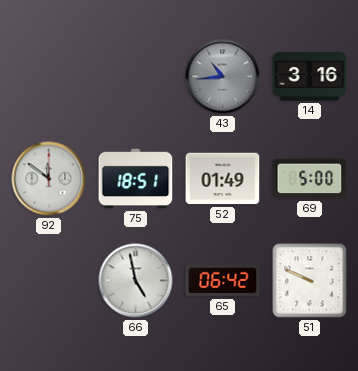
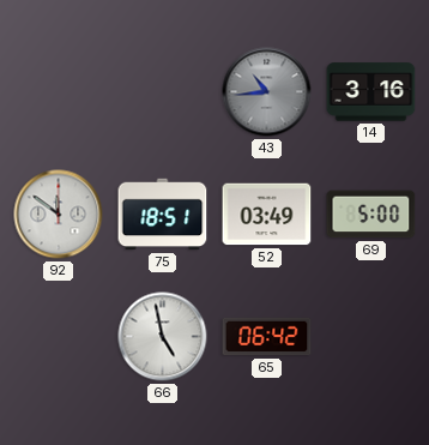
52: 01:49 -> 03:49
51: 9:49 -> none
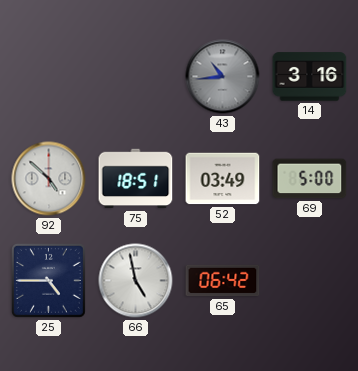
92: 11:51 -> 4:52
25: none -> 4:45
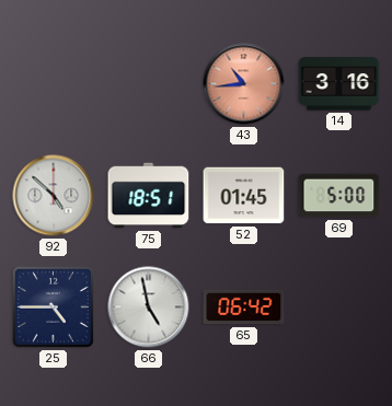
43 dial: grey -> salmon
52: 03:49 -> 01:45
